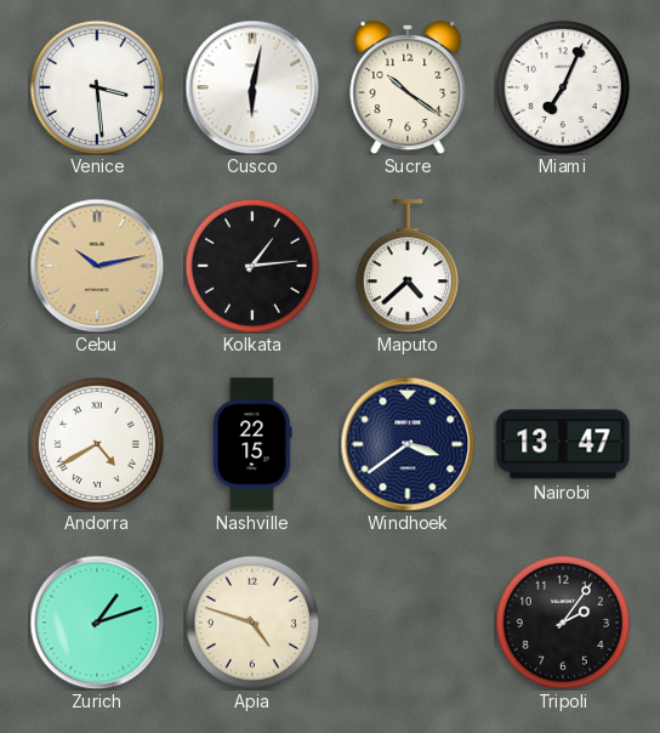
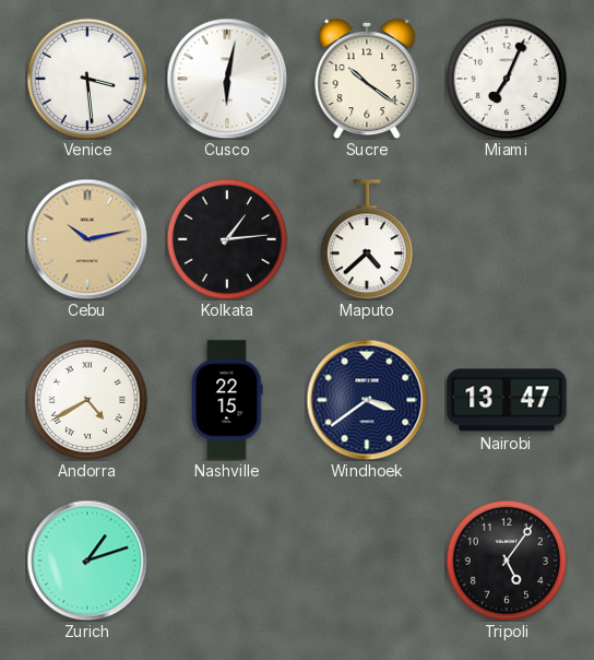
Apia: 4:48 -> none
Tripoli: 2:06 -> 5:06
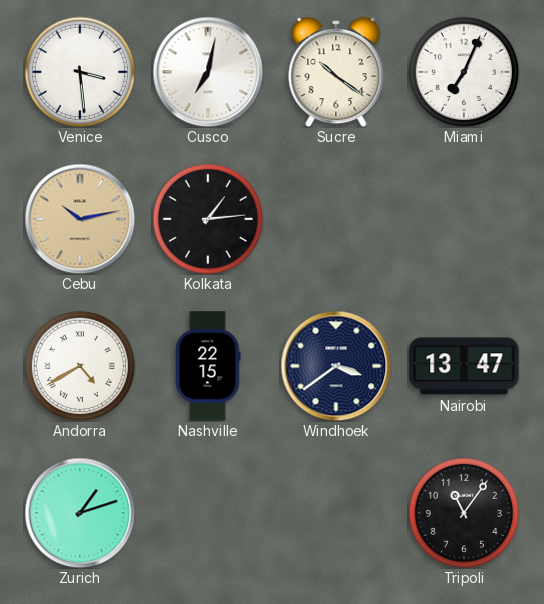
Cusco: 6:02 -> 7:02
Maputo: 4:38 -> none
Tripoli: 5:06 -> 11:06
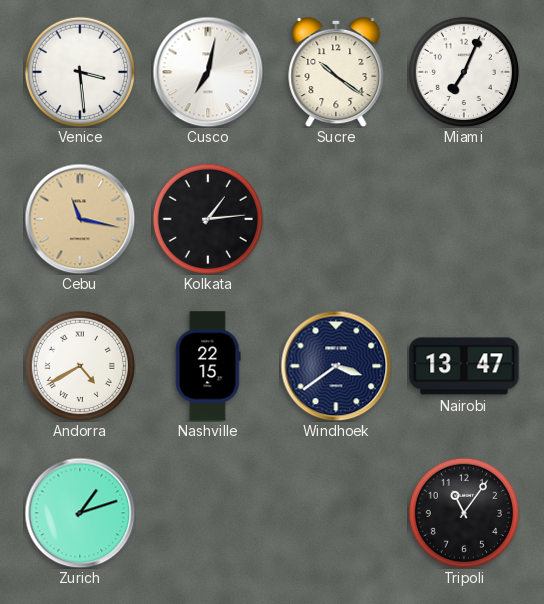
Cebu: 10:13 -> 11:17
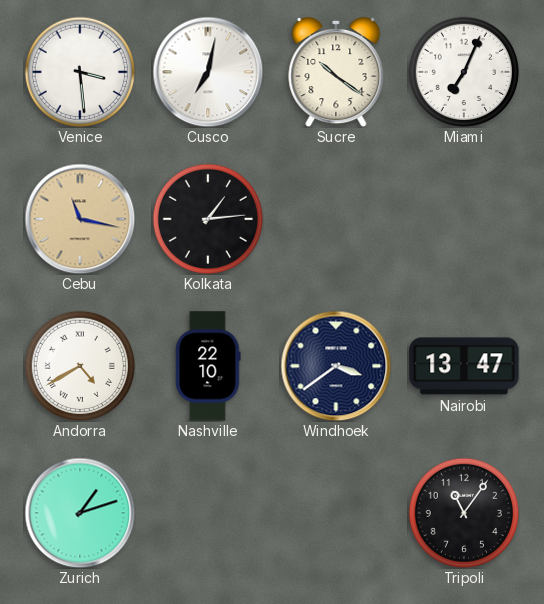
Nashville: 22:15 -> 22:10
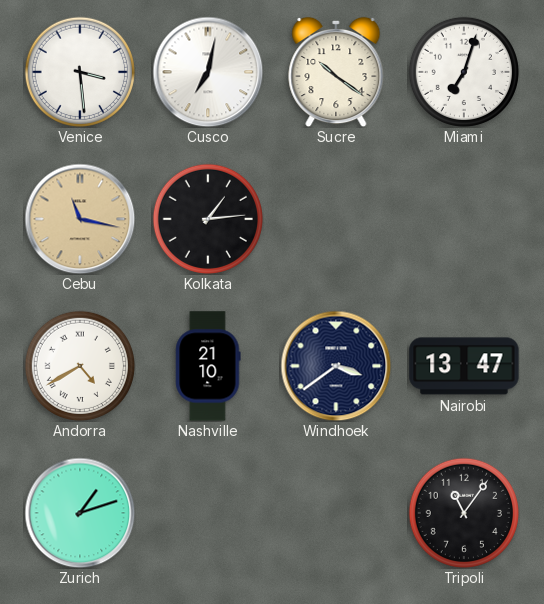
Miami: 7:04 -> 7:03
Nashville: 22:10 -> 21:10
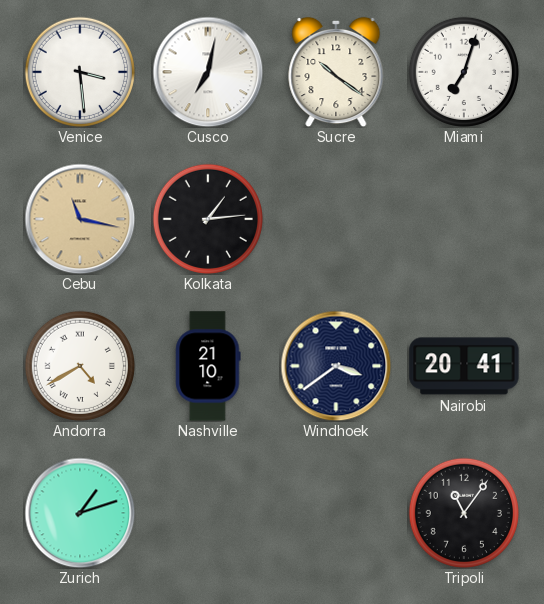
Nairobi: 13:47 -> 20:41
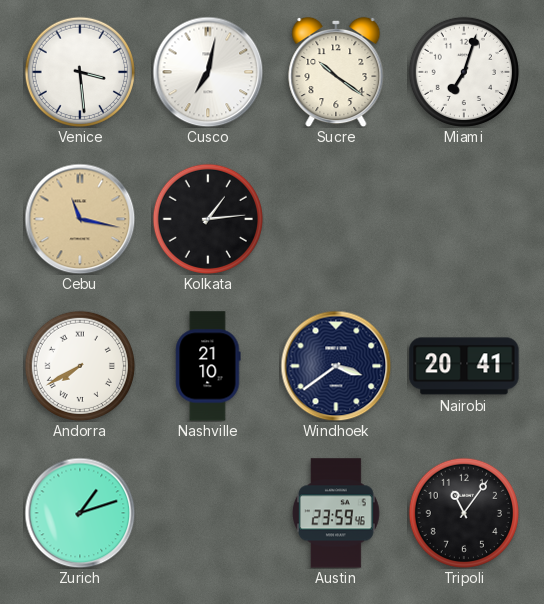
Andorra: 4:40 -> 7:40
Austin: none -> 23:59
